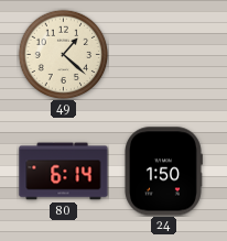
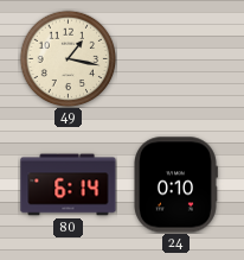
49: 1:22 -> 1:17
24: 1:50 -> 0:10
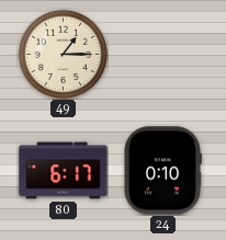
49: 1:17 -> 1:15
80: 6:14 -> 6:17
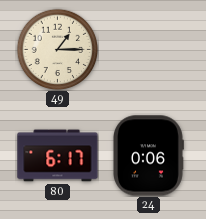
24: 0:10 -> 0:06
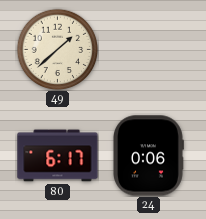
49: 1:15 -> 1:38
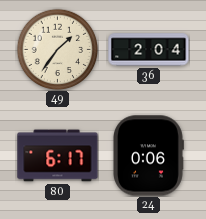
49: 1:38 -> 1:36
36: none -> 2:04
